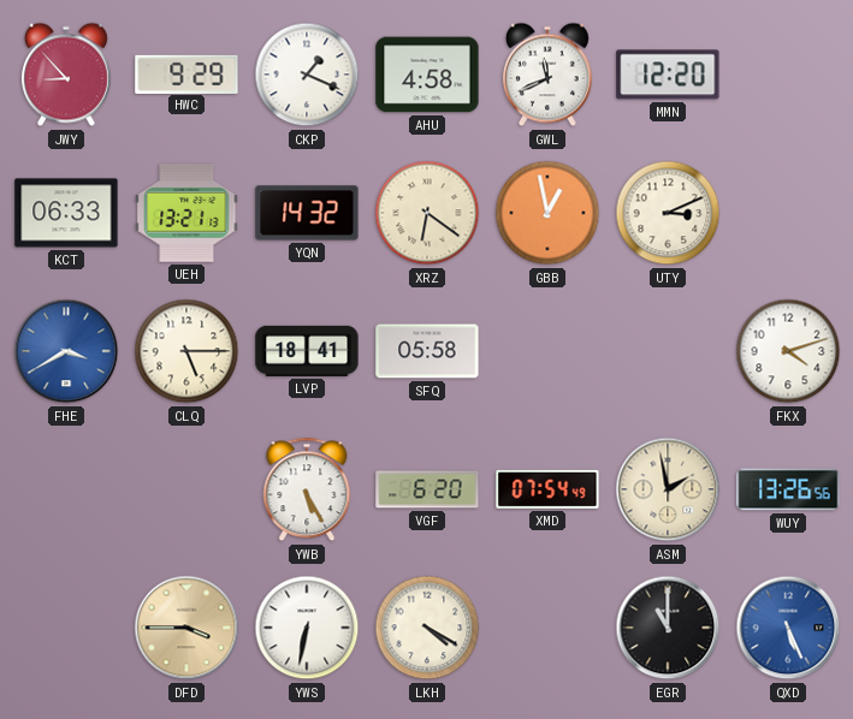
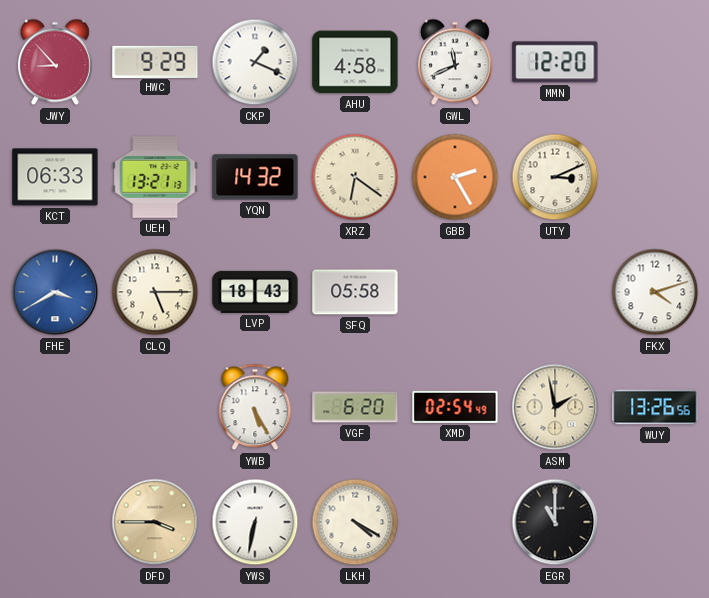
GBB: 12:58 -> 2:25
LVP: 18:41 -> 18:43
XMD: 07:54 -> 02:54
QXD: 5:26 -> none
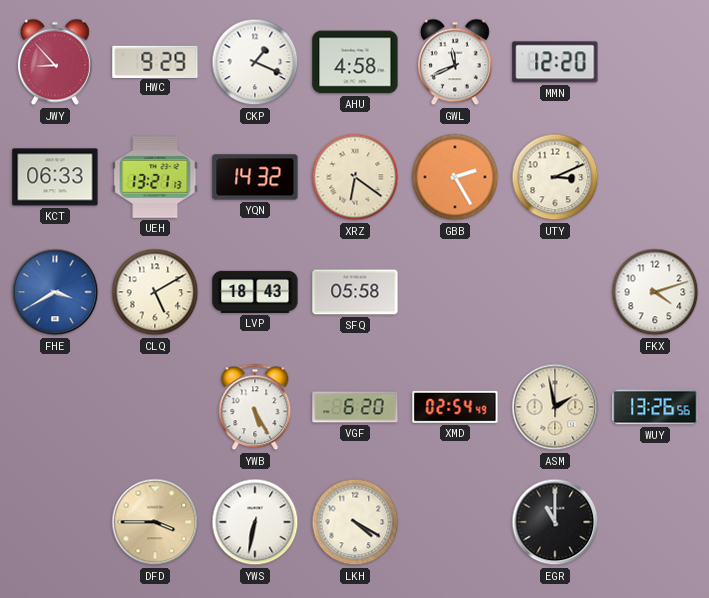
CLQ: 5:15 -> 5:10
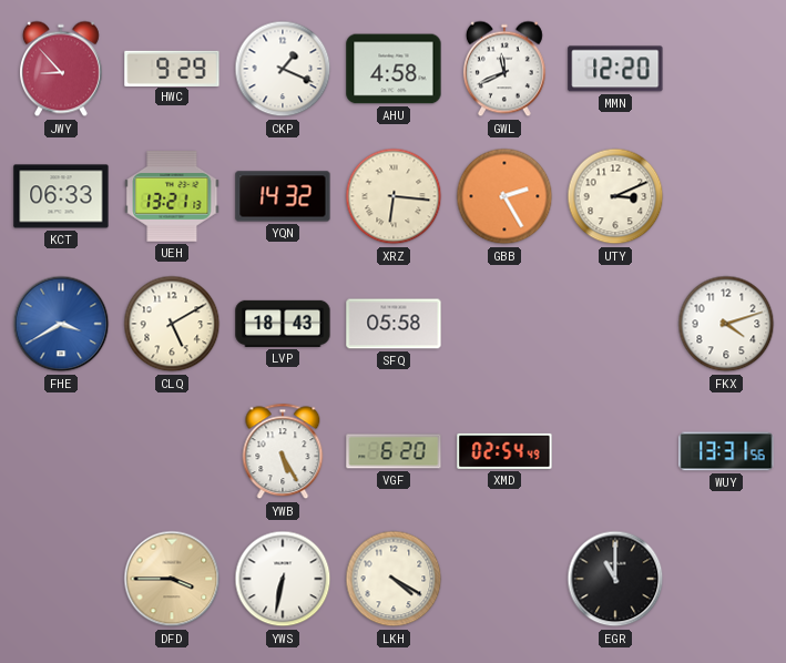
XRZ: 6:21 -> 6:16
ASM: 1:58 -> none
WUY: 13:26 -> 13:31
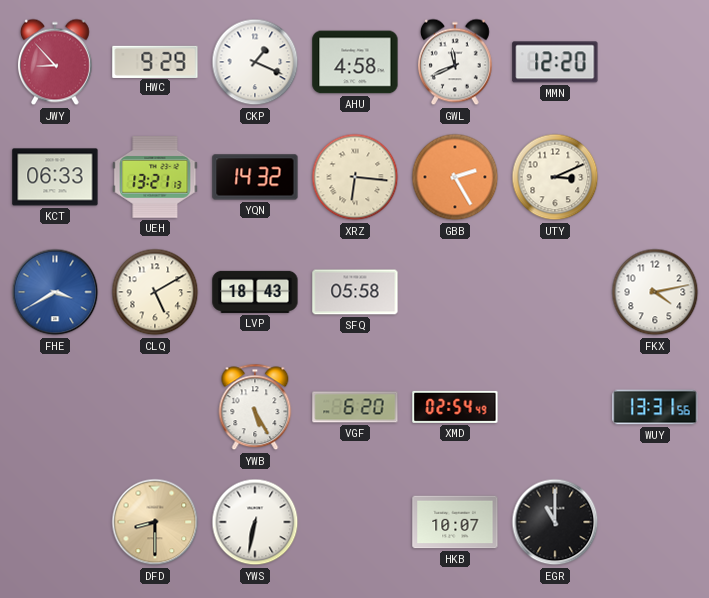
FKX: 4:12 -> 4:13
DFD: 3:45 -> 8:30
LKH: 4:20 -> none
HKB: none -> 10:07
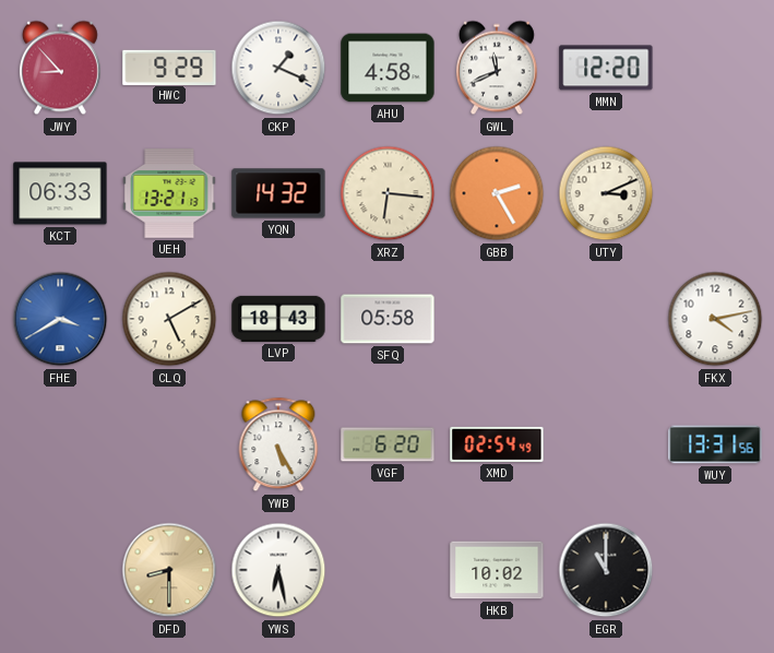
YWS: 6:32 -> 6:28
HKB: 10:07 -> 10:02
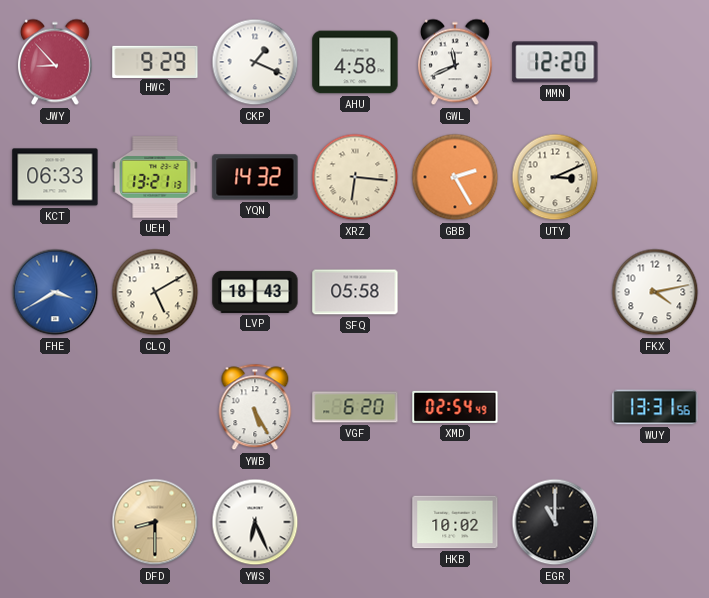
YWS: 6:28 -> 6:26
